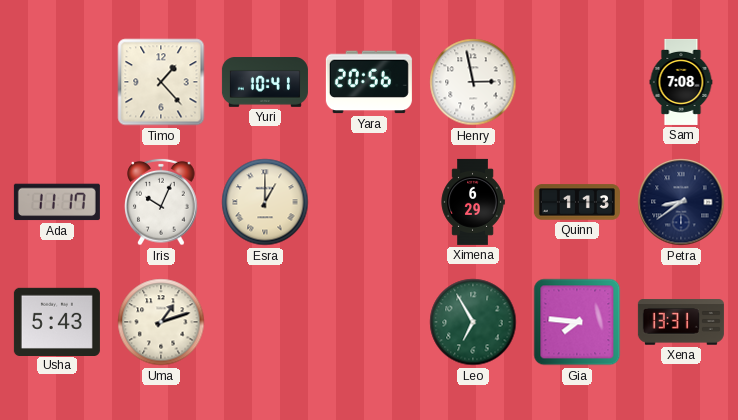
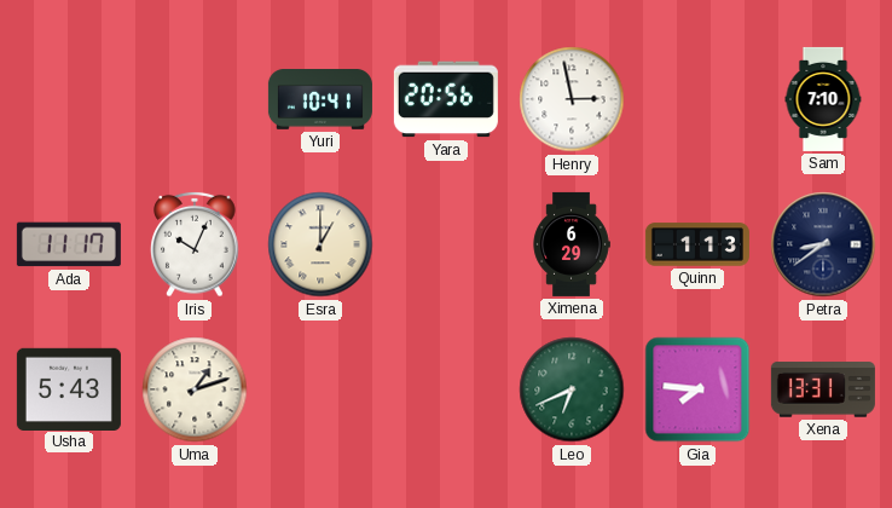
Timo: 1:23 -> none
Sam: 7:08 -> 7:10
Leo: 6:55 -> 6:41
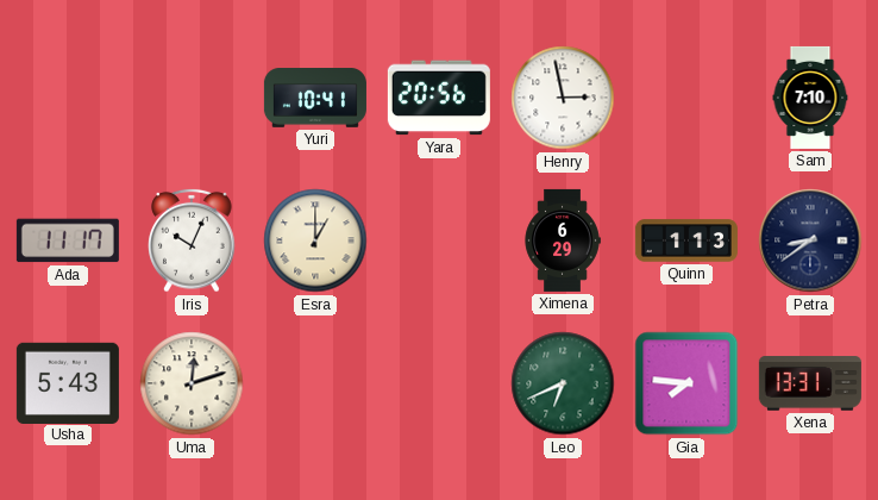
Uma: 1:12 -> 12:12
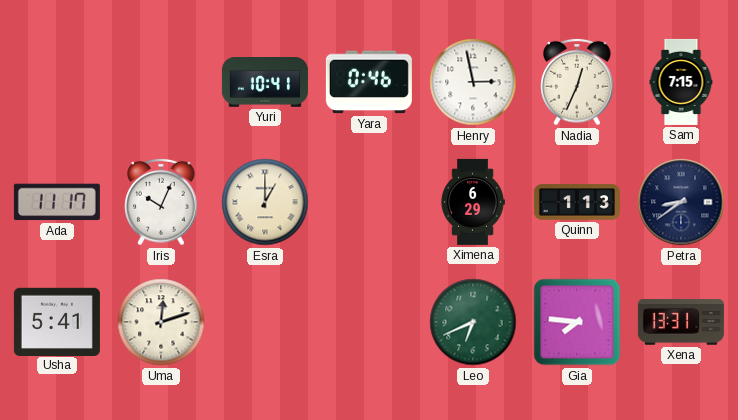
Yara: 20:56 -> 0:46
Nadia: none -> 12:34
Sam: 7:10 -> 7:15
Usha: 5:43 -> 5:41
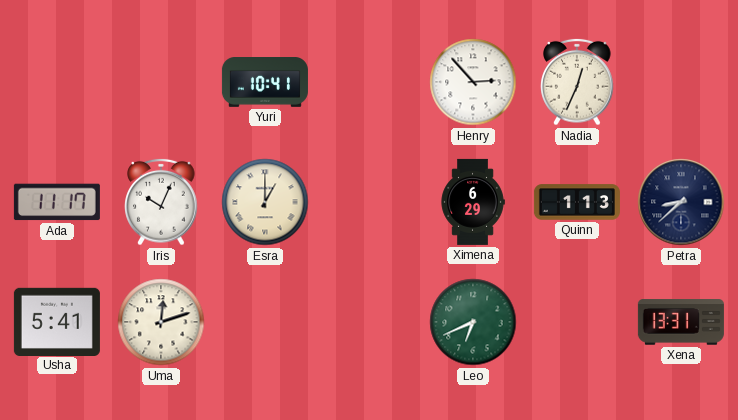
Yara: 0:46 -> none
Henry: 2:58 -> 2:53
Sam: 7:15 -> none
Petra: 8:39 -> 8:38
Gia: 7:46 -> none
